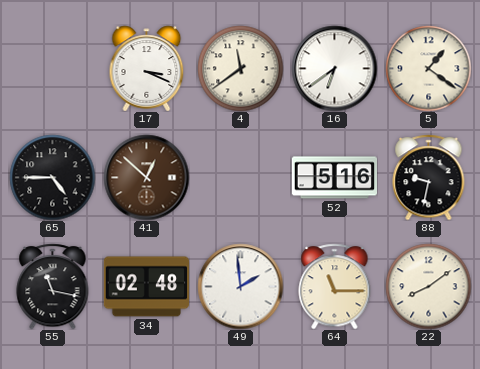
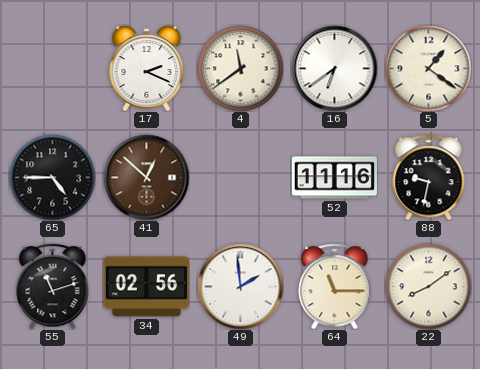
17: 3:19 -> 2:19
52: 5:16 -> 11:16
55: 11:17 -> 11:12
34: 02:48 -> 02:56
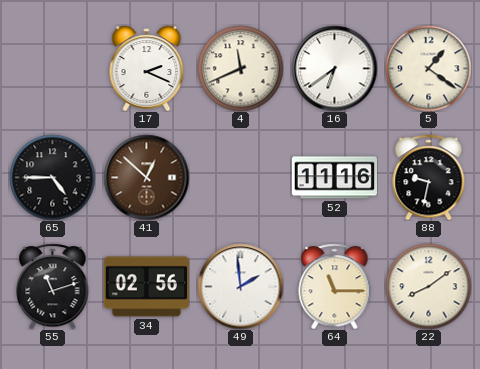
4: 11:39 -> 11:41
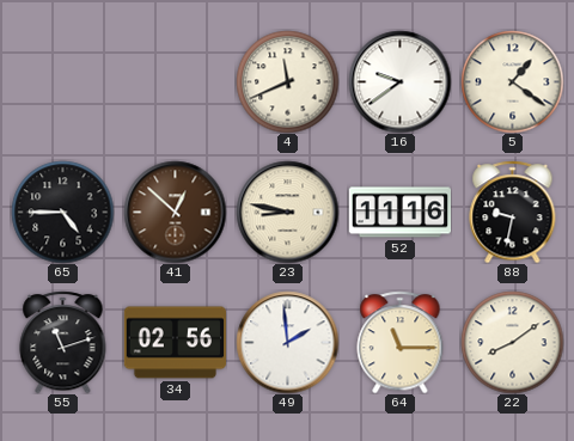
17: 2:19 -> none
16: 6:39 -> 9:39
23: none -> 8:47
